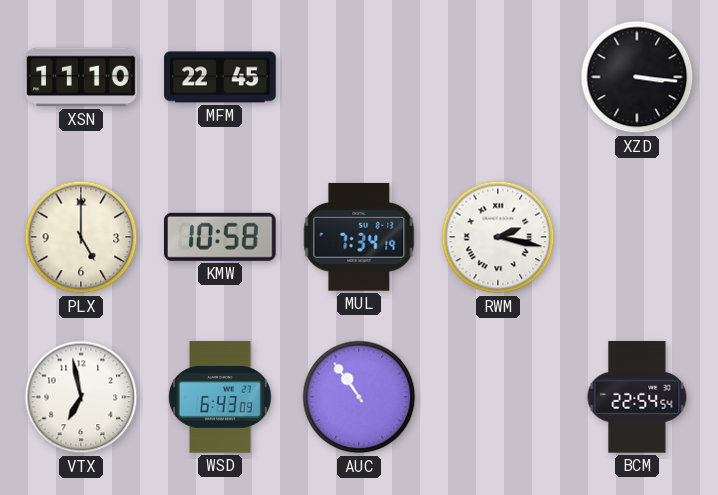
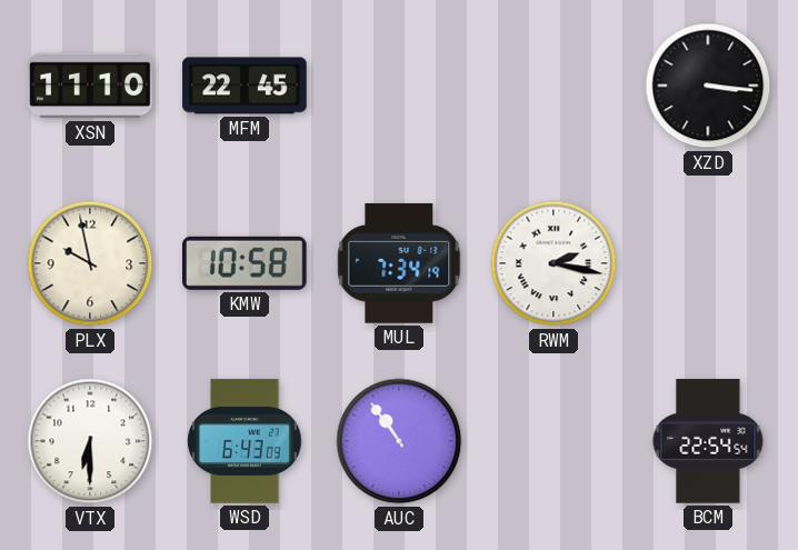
PLX: 5:00 -> 9:58
VTX: 6:58 -> 6:30
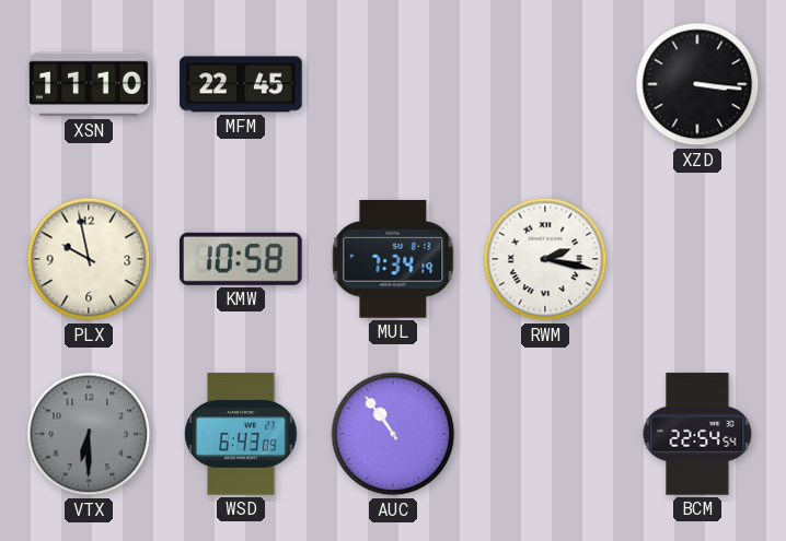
VTX dial: white -> grey
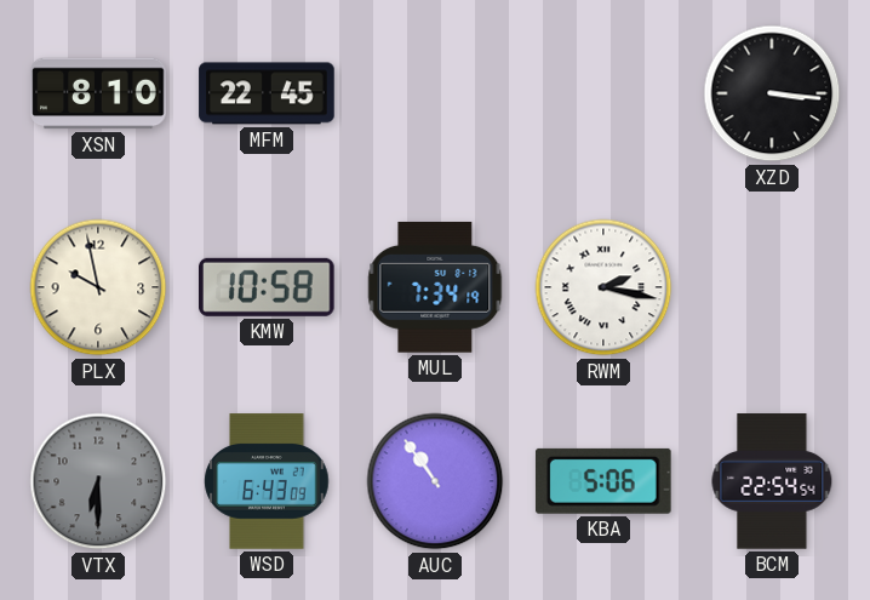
XSN: 11:10 -> 8:10
KBA: none -> 5:06
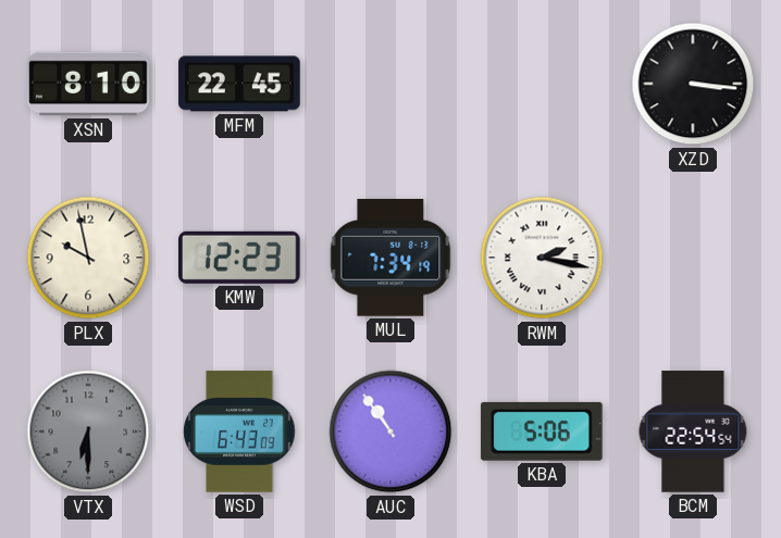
KMW: 10:58 -> 12:23
